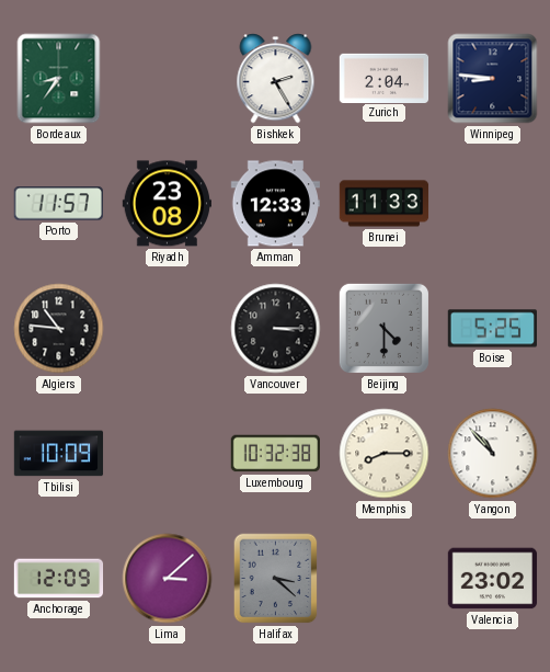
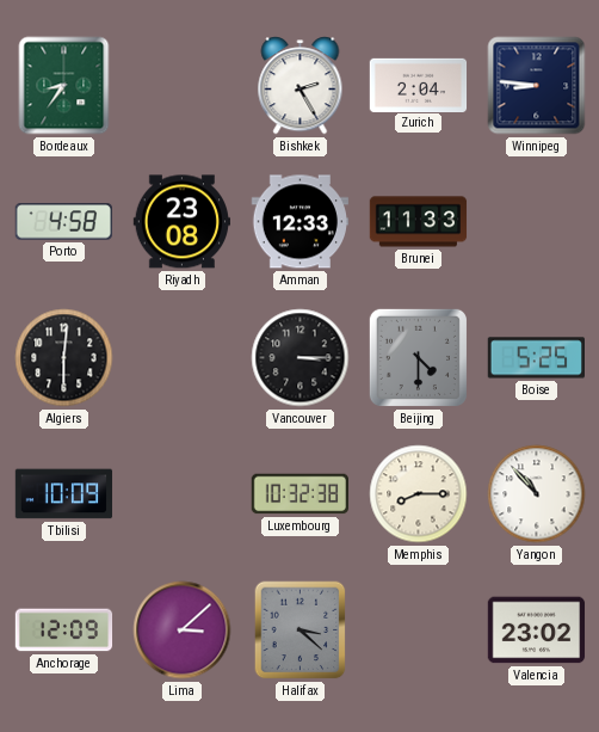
Porto: 11:57 -> 4:58
Algiers: 10:46 -> 6:01
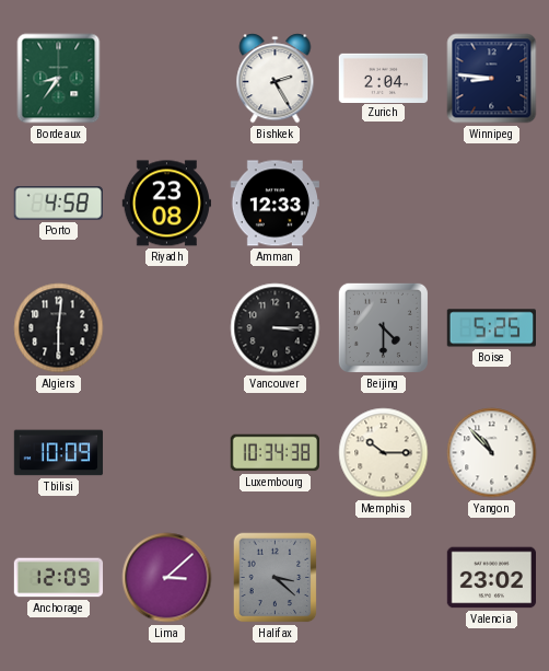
Brunei: 11:33 -> none
Luxembourg: 10:32 -> 10:34
Memphis: 8:15 -> 10:15
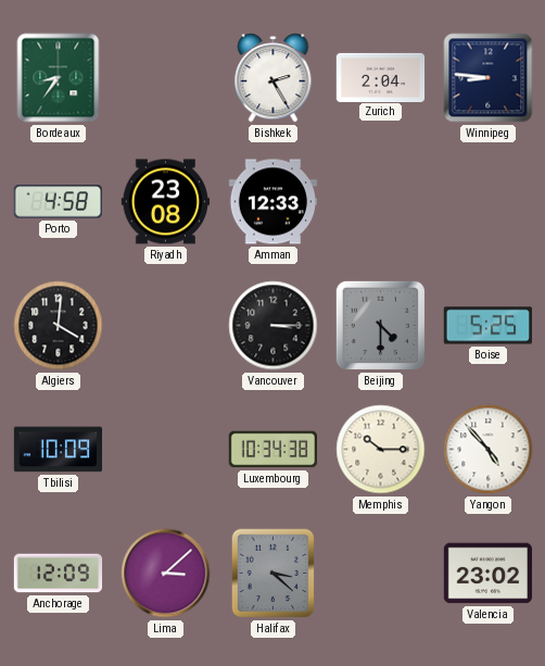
Algiers: 6:01 -> 4:01
Yangon: 10:53 -> 4:53
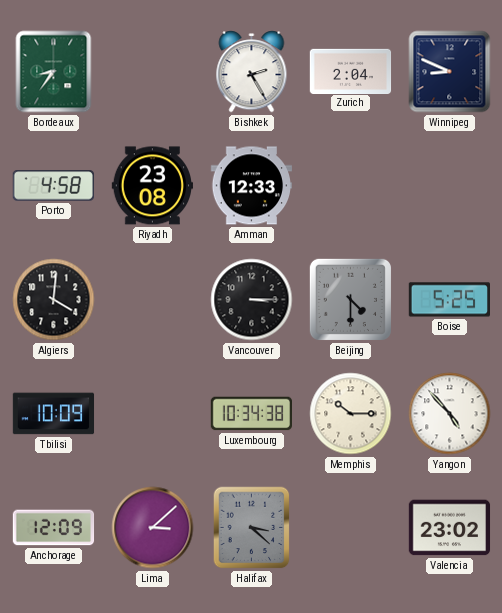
Winnipeg: 8:46 -> 8:49
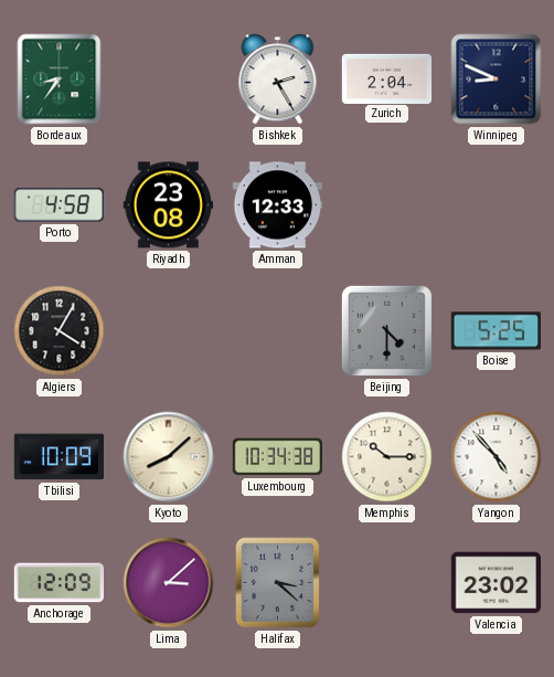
Algiers: 4:01 -> 4:05
Vancouver: 3:15 -> none
Kyoto: none -> 8:08
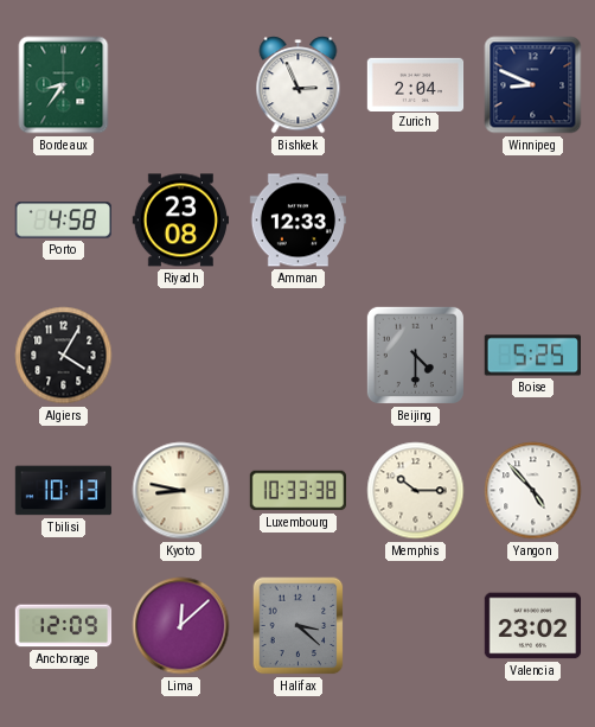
Bishkek: 2:25 -> 2:56
Tbilisi: 10:09 -> 10:13
Kyoto: 8:08 -> 8:47
Luxembourg: 10:34 -> 10:33
Lima: 3:08 -> 12:08
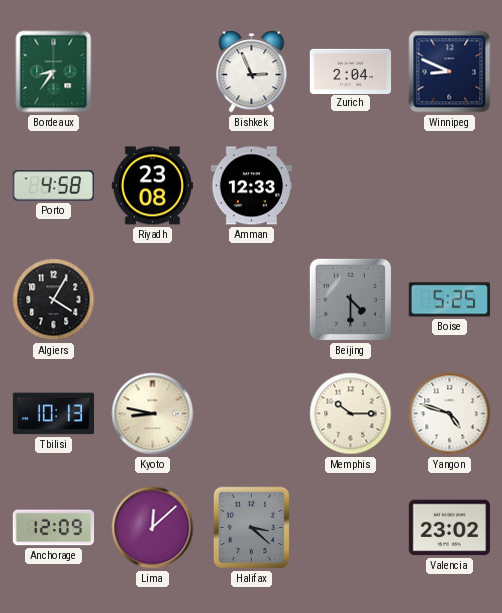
Luxembourg: 10:33 -> none
Yangon: 4:53 -> 4:48
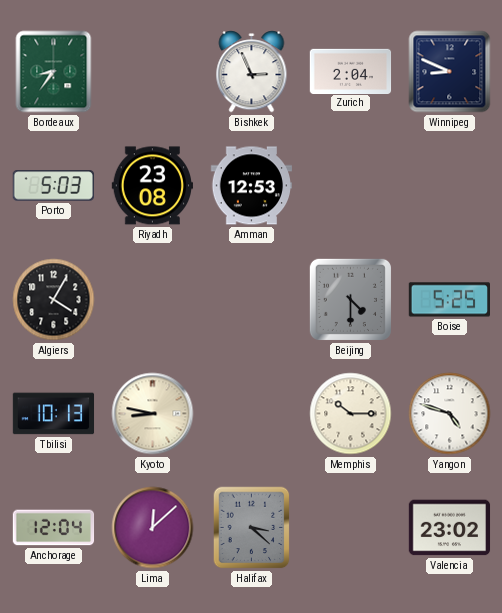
Porto: 4:58 -> 5:03
Amman: 12:33 -> 12:53
Anchorage: 12:09 -> 12:04
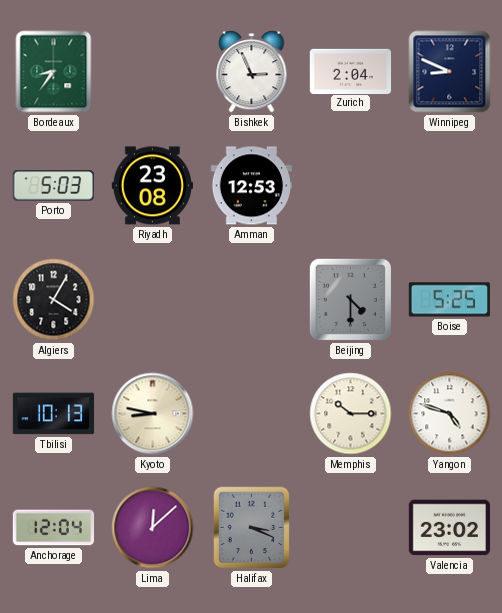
Halifax: 3:22 -> 3:19
